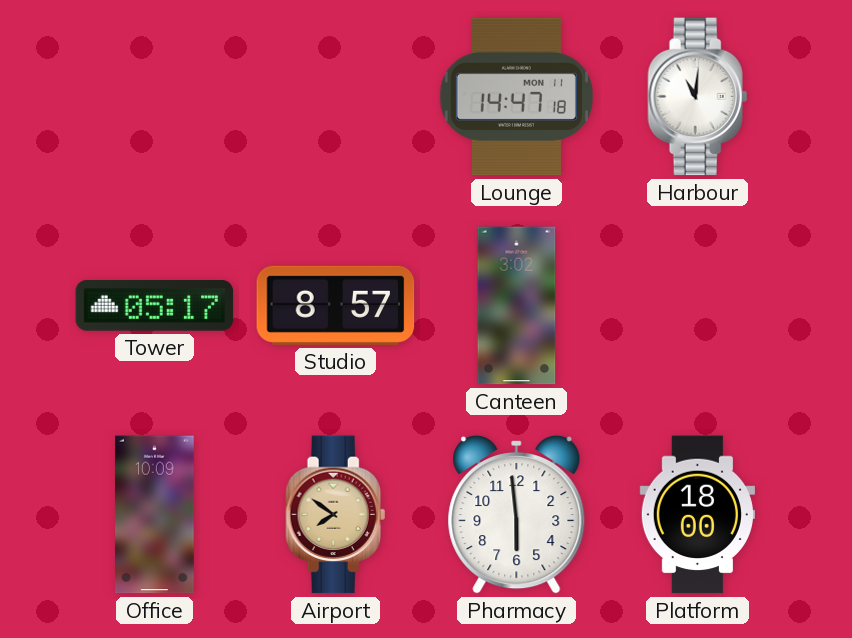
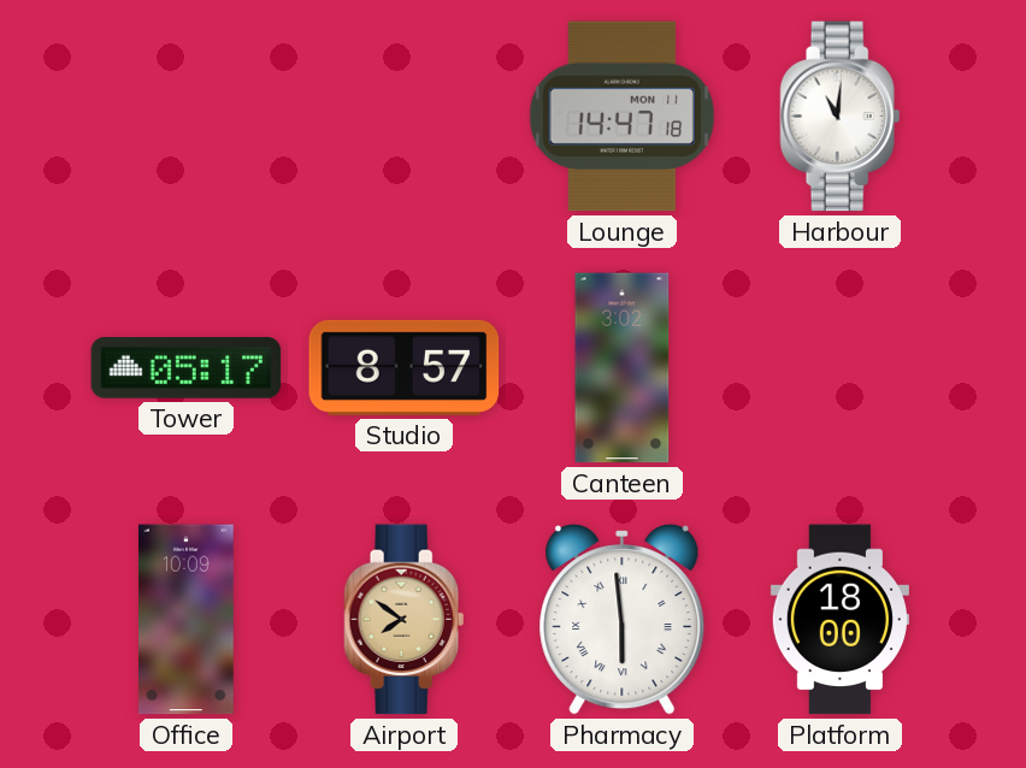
Pharmacy numerals: Arabic -> Roman
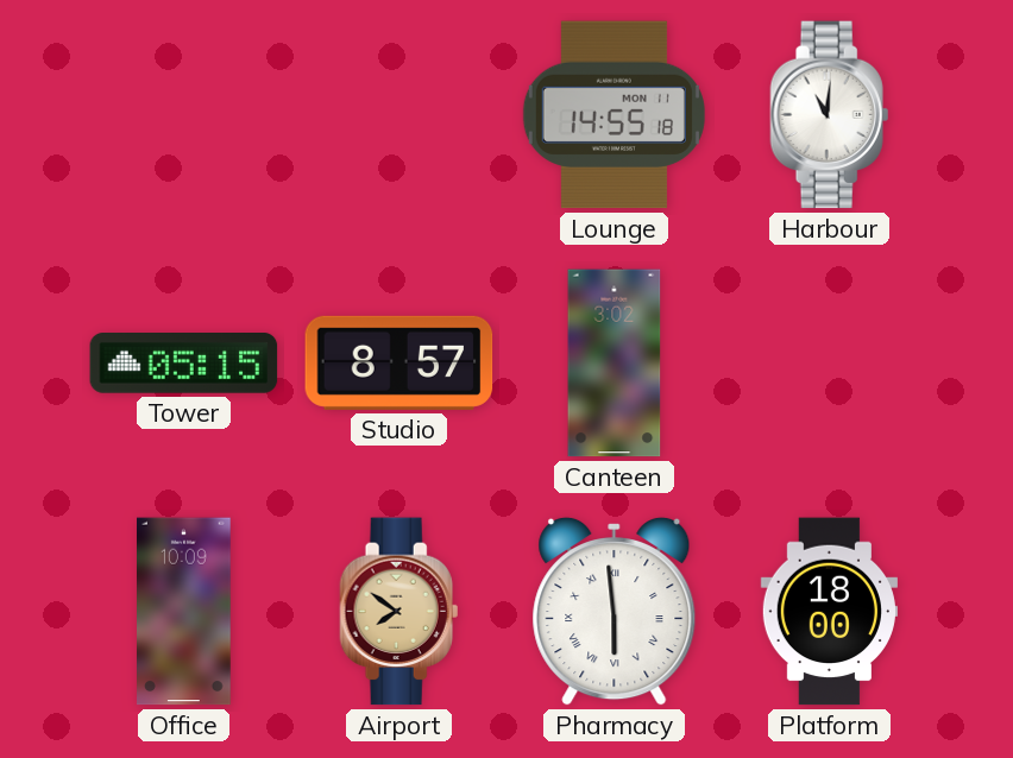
Lounge: 14:47 -> 14:55
Tower: 05:17 -> 05:15
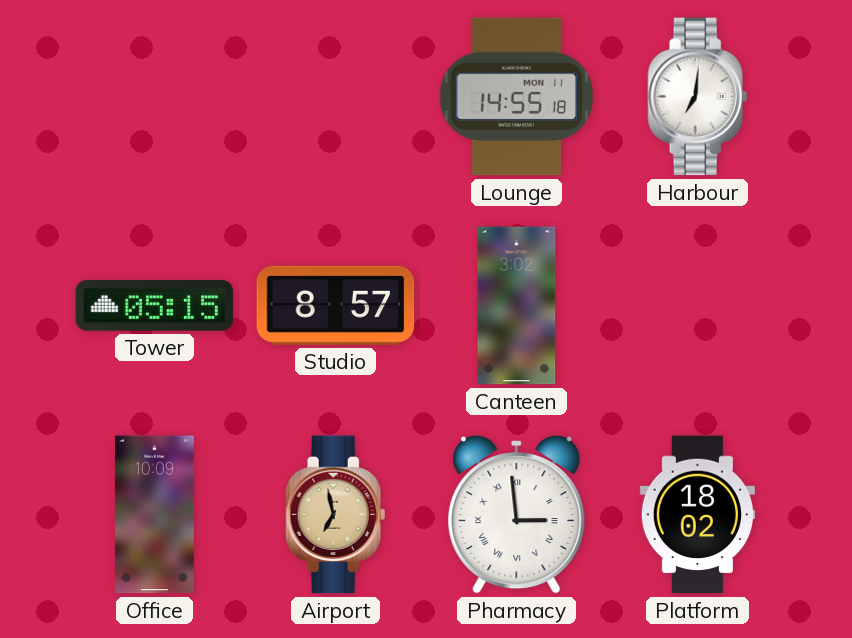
Harbour: 11:01 -> 7:01
Airport: 7:51 -> 6:58
Pharmacy: 5:59 -> 2:59
Platform: 18:00 -> 18:02
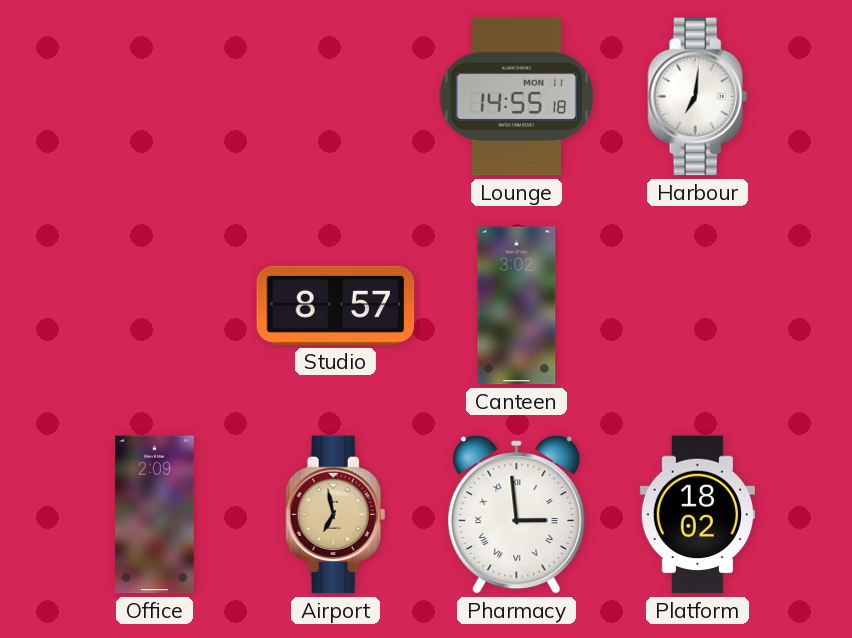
Tower: 05:15 -> none
Office: 10:09 -> 2:09
